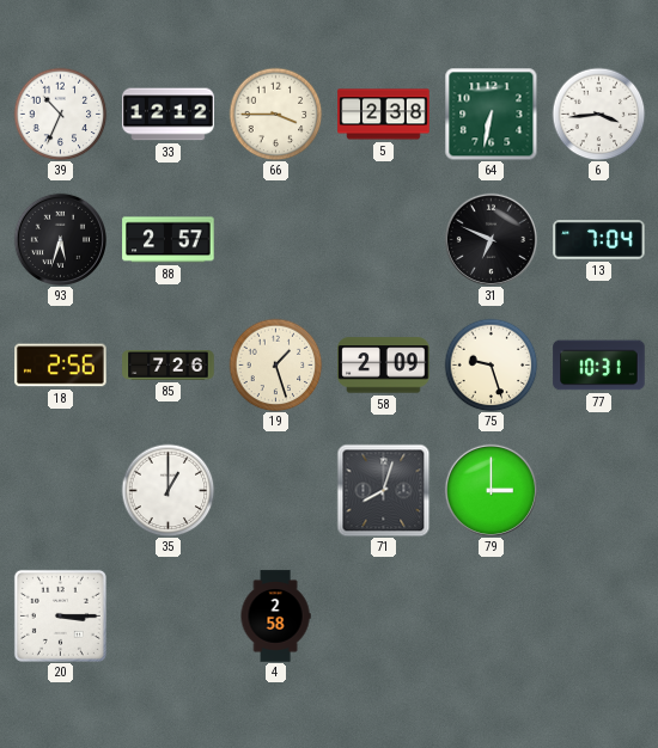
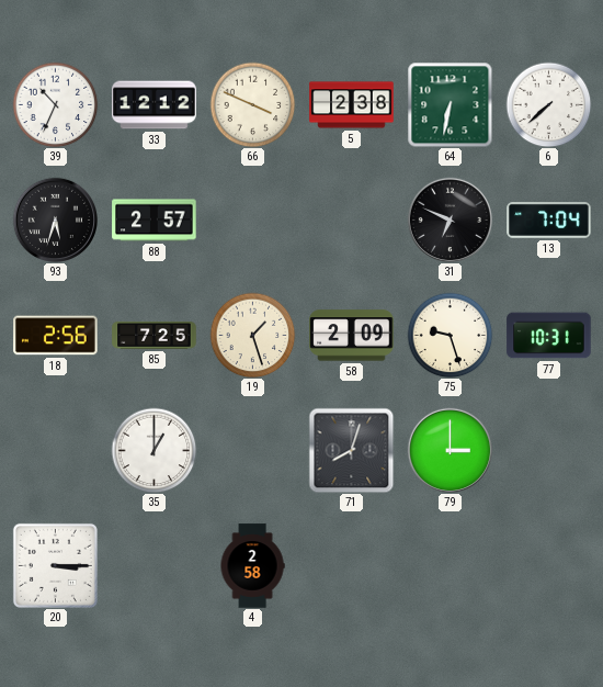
66: 3:45 -> 3:49
6: 3:44 -> 7:38
85: 7:26 -> 7:25
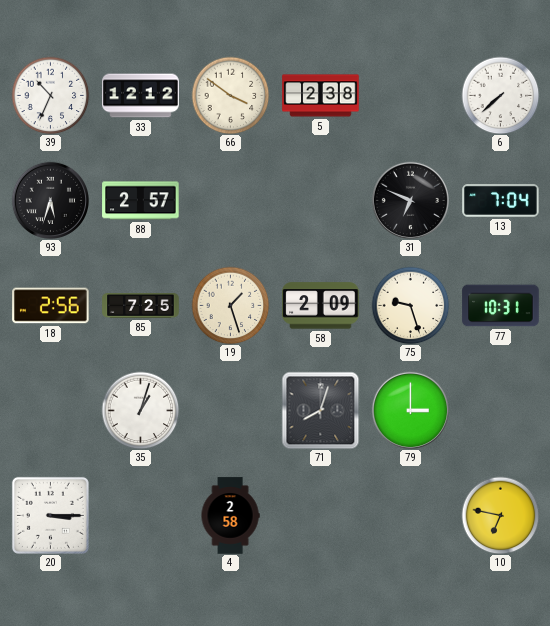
66: 3:49 -> 3:51
64: 6:32 -> none
35: 1:00 -> 1:03
10: none -> 6:47
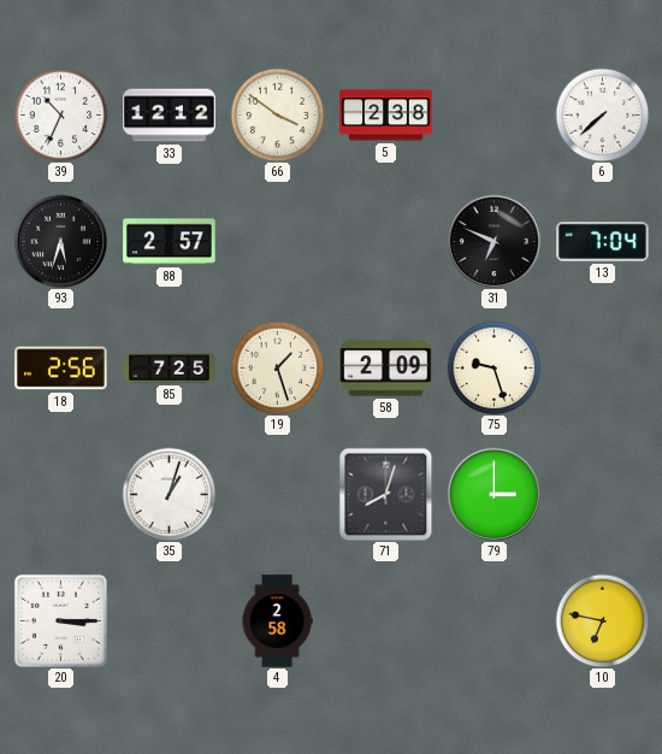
77: 10:31 -> none
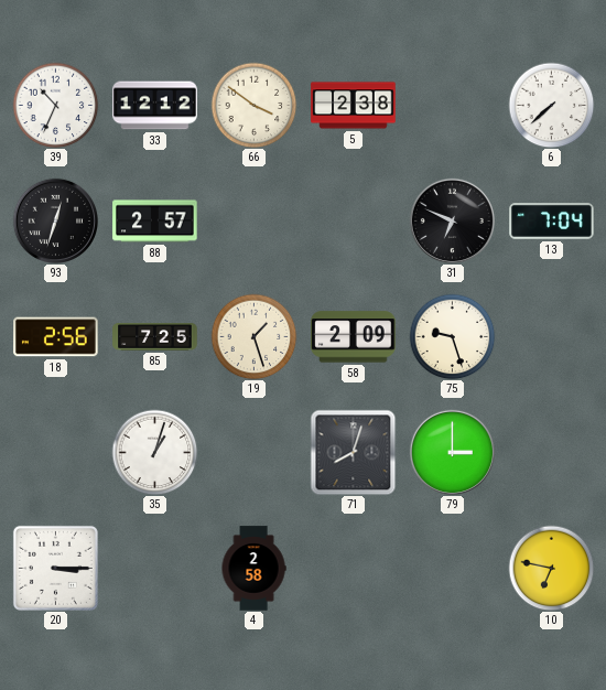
93: 5:33 -> 12:33
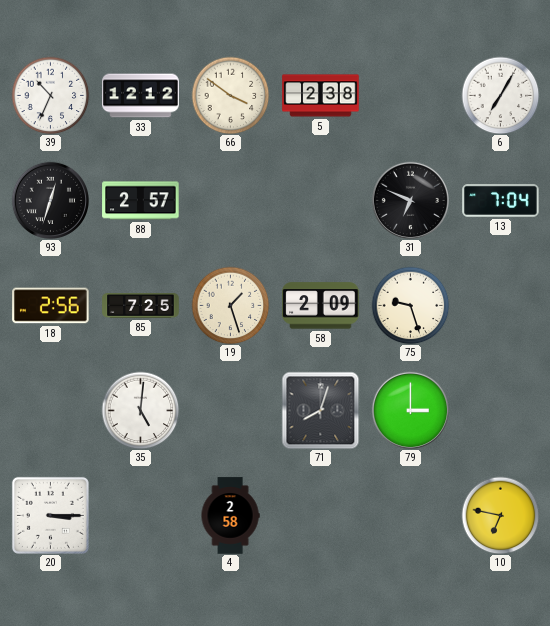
6: 7:38 -> 7:05
35: 1:03 -> 5:01
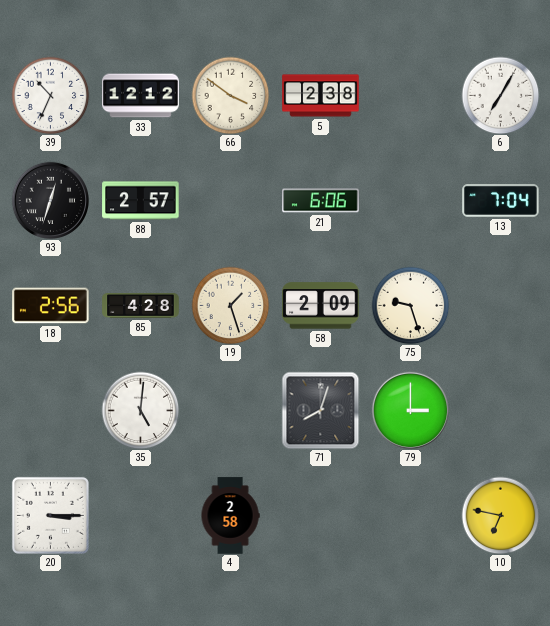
21: none -> 6:06
31: 6:49 -> none
85: 7:25 -> 4:28
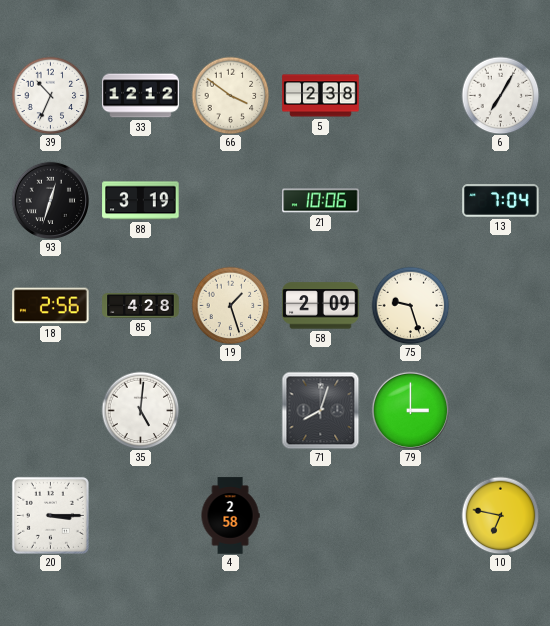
88: 2:57 -> 3:19
21: 6:06 -> 10:06
